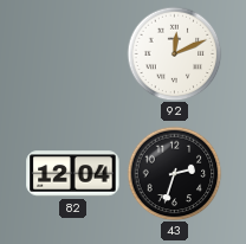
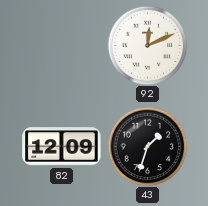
82: 12:04 -> 12:09
43: 2:33 -> 1:33
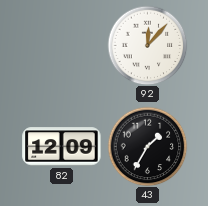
92: 12:11 -> 12:07
43: 1:33 -> 1:35
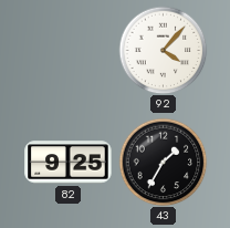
92: 12:07 -> 4:07
82: 12:09 -> 9:25
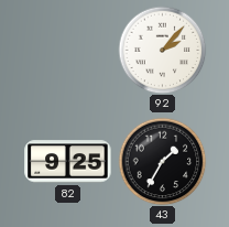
92: 4:07 -> 2:07
